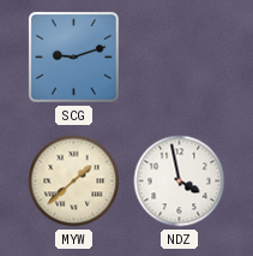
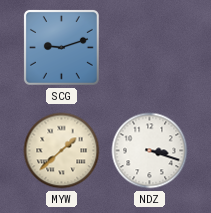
NDZ: 3:58 -> 3:18
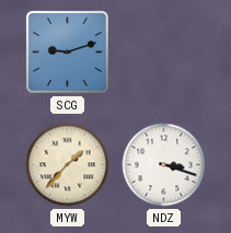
MYW: 1:38 -> 1:37
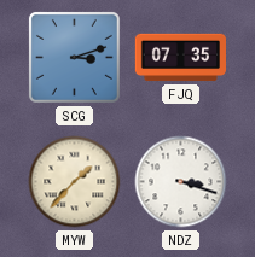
SCG: 9:12 -> 3:12
FJQ: none -> 07:35
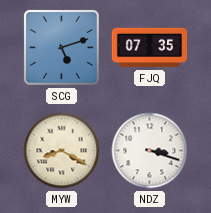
SCG: 3:12 -> 5:12
MYW: 1:37 -> 8:20
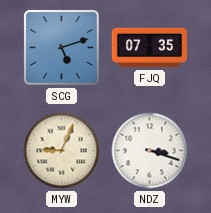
MYW: 8:20 -> 9:04
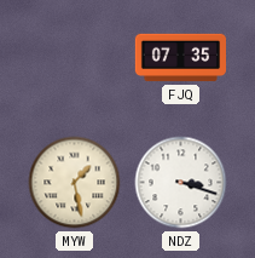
SCG: 5:12 -> none
MYW: 9:04 -> 1:28
